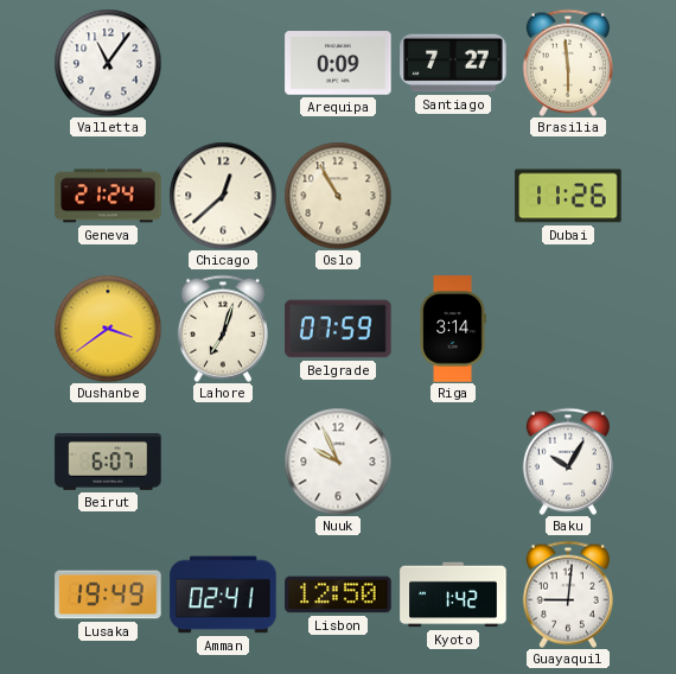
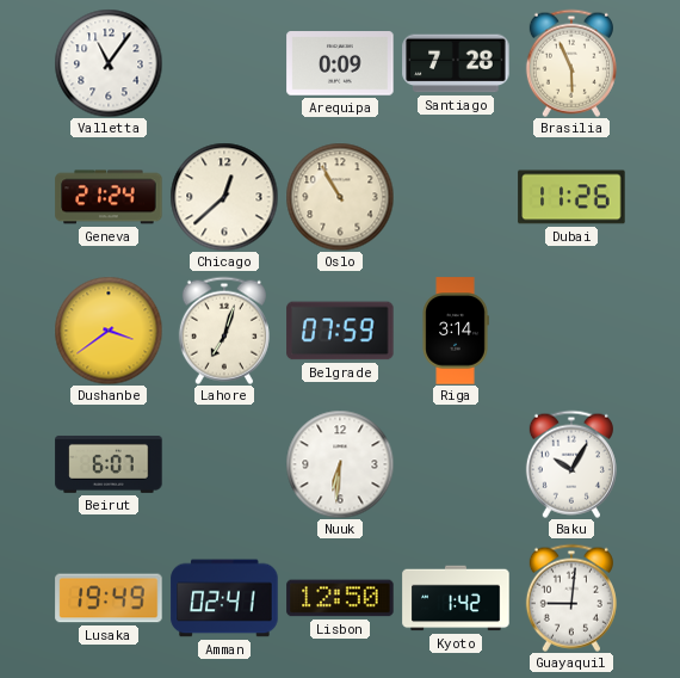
Santiago: 7:27 -> 7:28
Brasilia: 5:59 -> 5:56
Nuuk: 9:56 -> 6:31
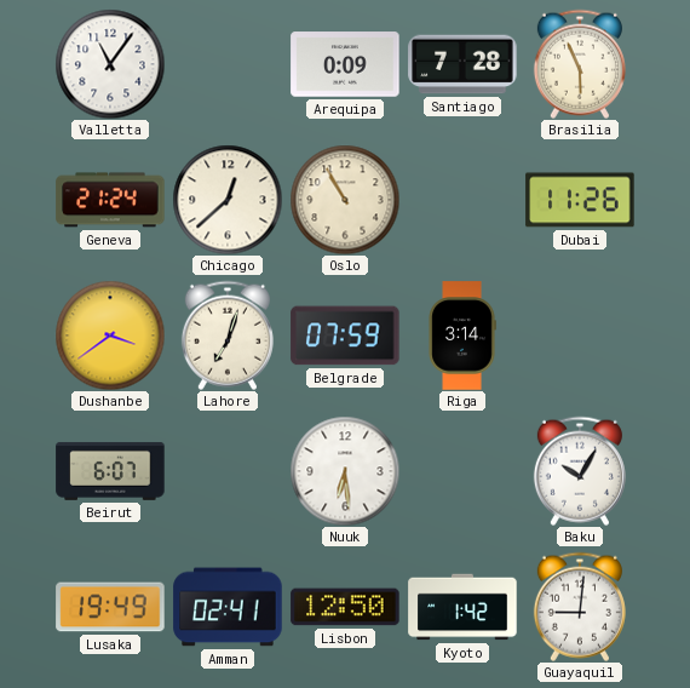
Nuuk: 6:31 -> 6:29
